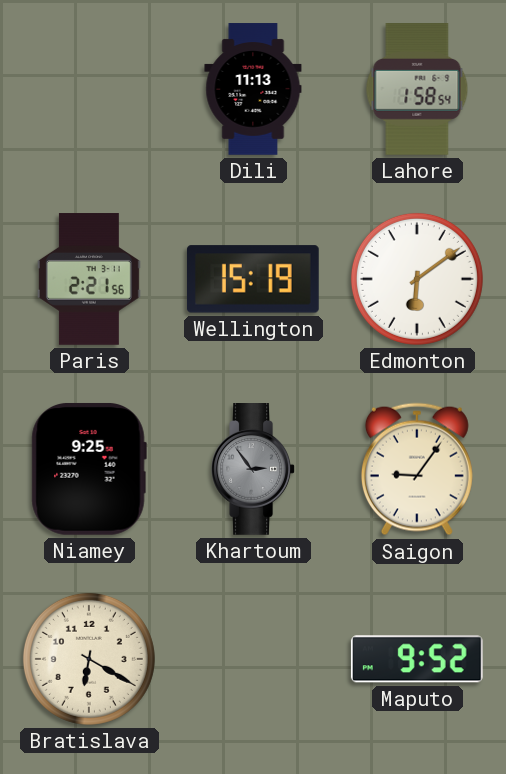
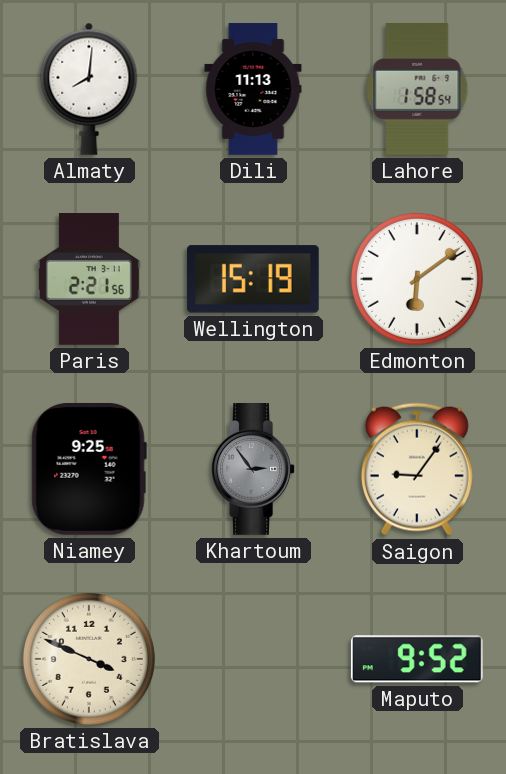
Almaty: none -> 8:01
Bratislava: 6:20 -> 3:49
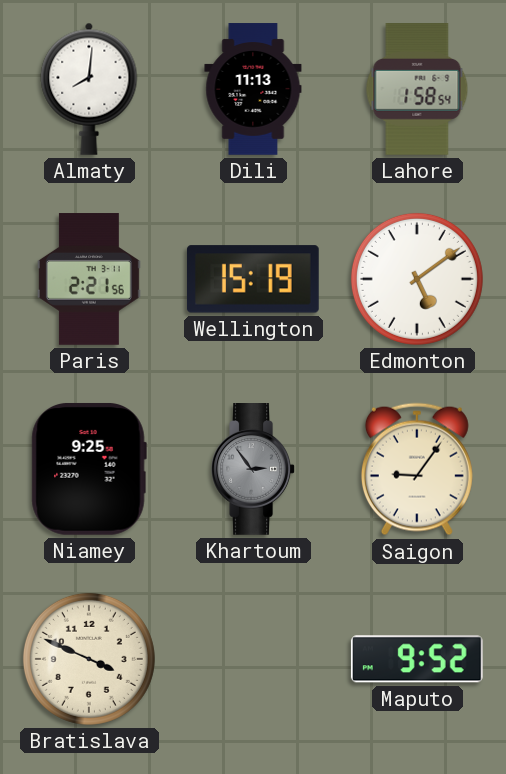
Edmonton: 6:09 -> 5:09
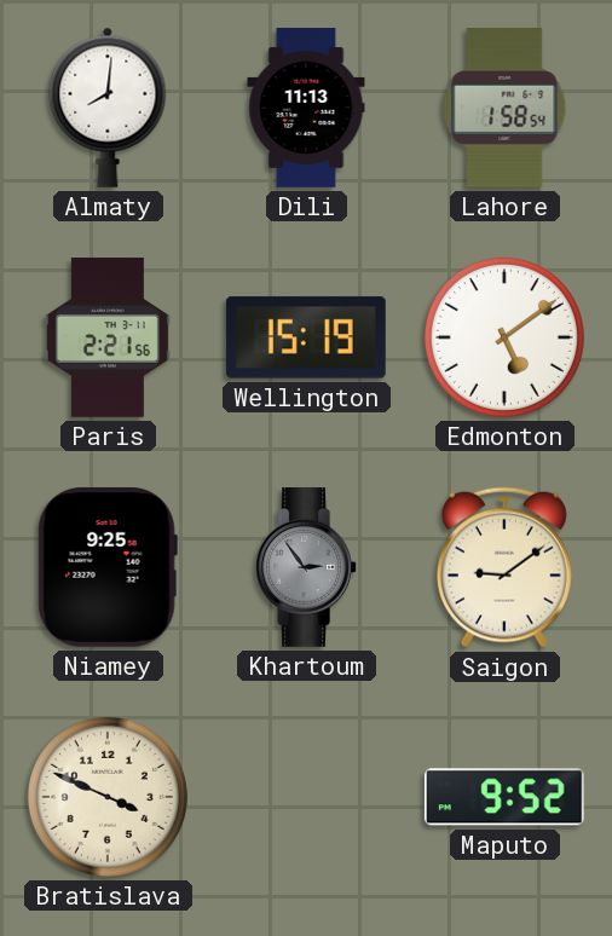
Saigon: 9:06 -> 9:09
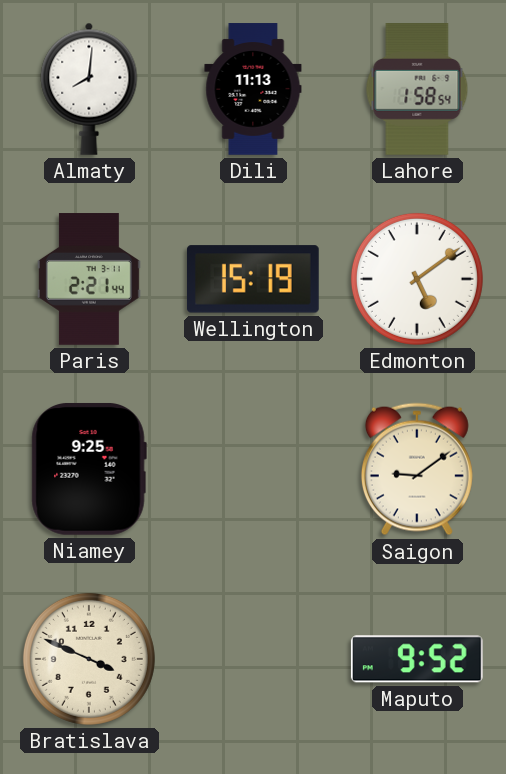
Paris: 2:21:56 -> 2:21:44
Khartoum: 2:54 -> none
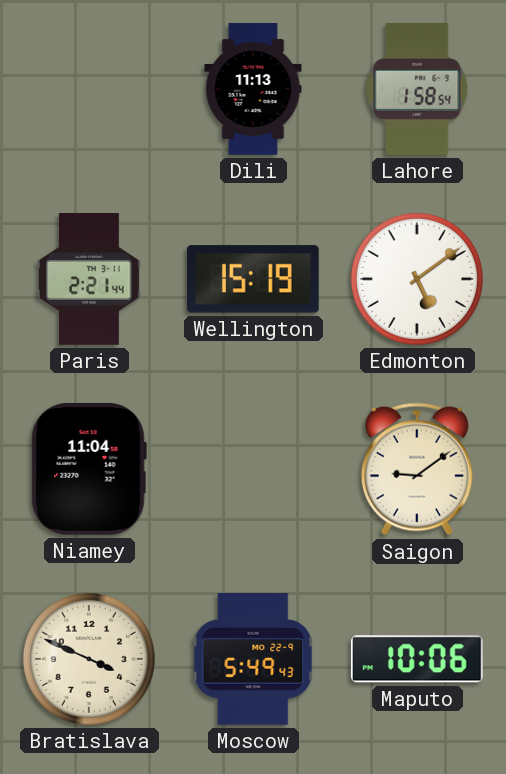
Almaty: 8:01 -> none
Niamey: 9:25 -> 11:04
Moscow: none -> 5:49
Maputo: 9:52 -> 10:06
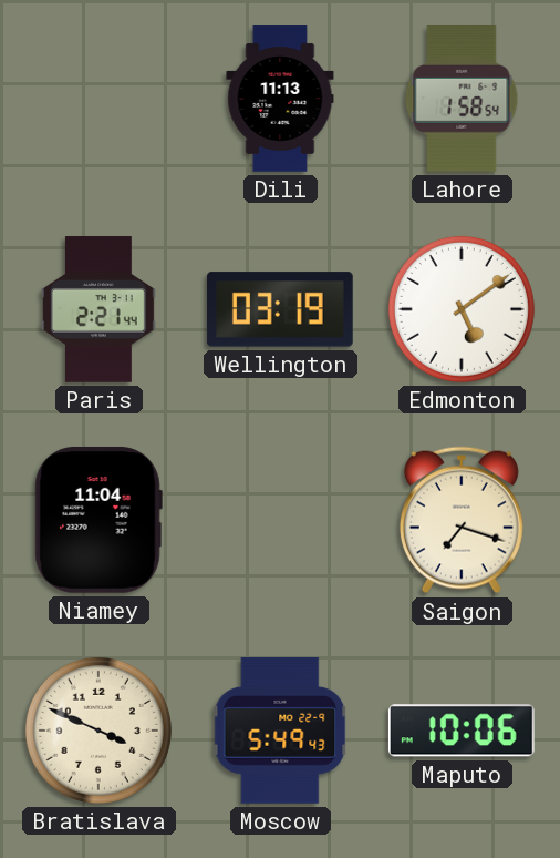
Wellington: 15:19 -> 03:19
Saigon: 9:09 -> 7:18
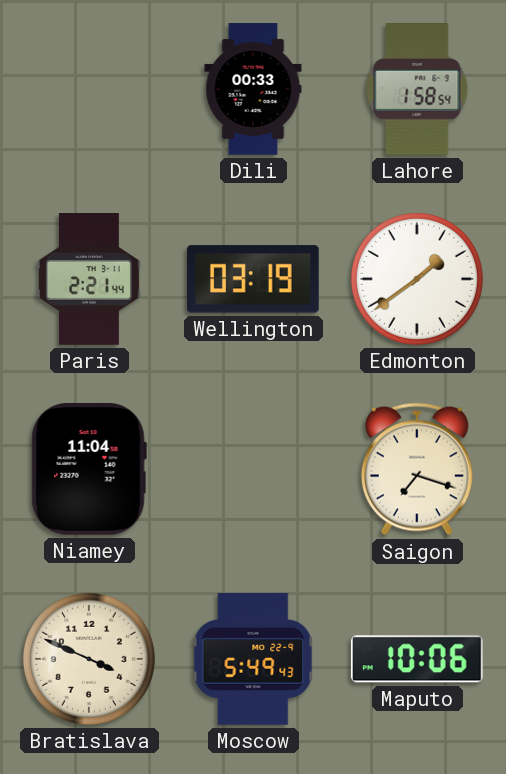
Dili: 11:13 -> 00:33
Edmonton: 5:09 -> 1:39
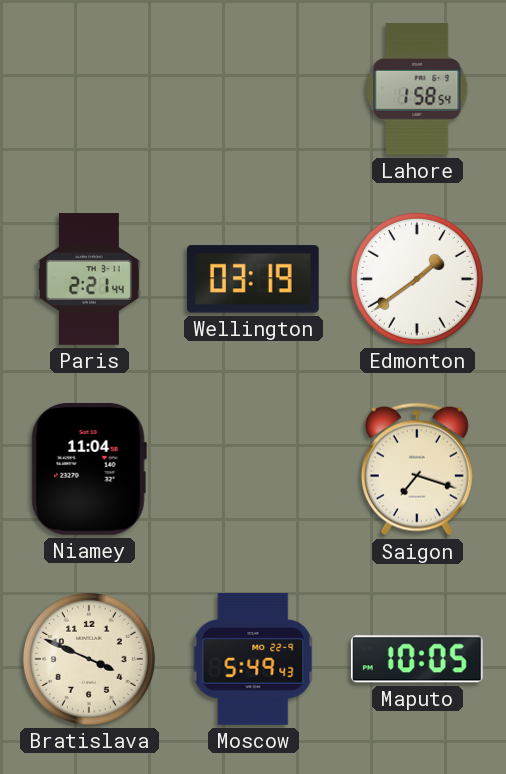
Dili: 00:33 -> none
Maputo: 10:06 -> 10:05
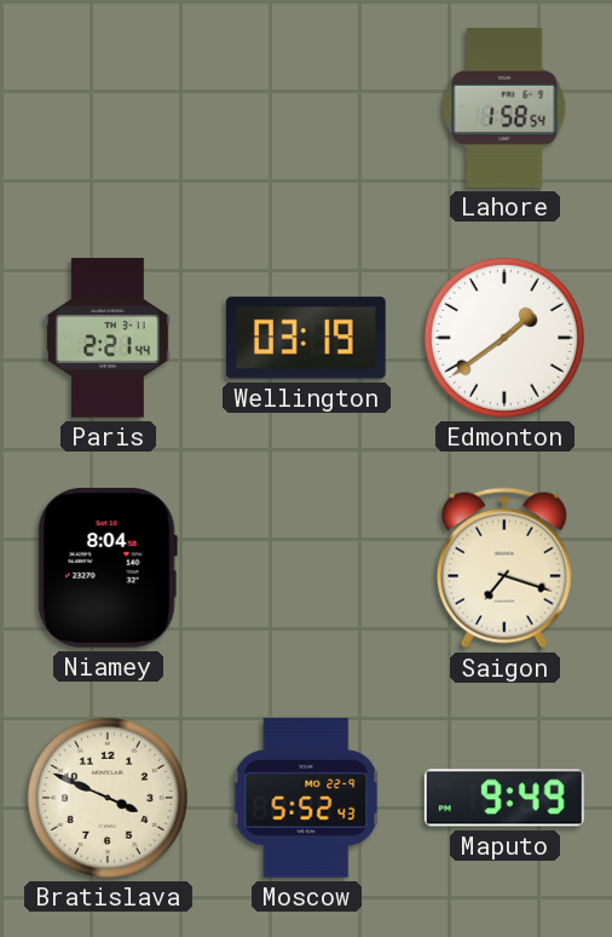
Niamey: 11:04 -> 8:04
Moscow: 5:49 -> 5:52
Maputo: 10:05 -> 9:49
